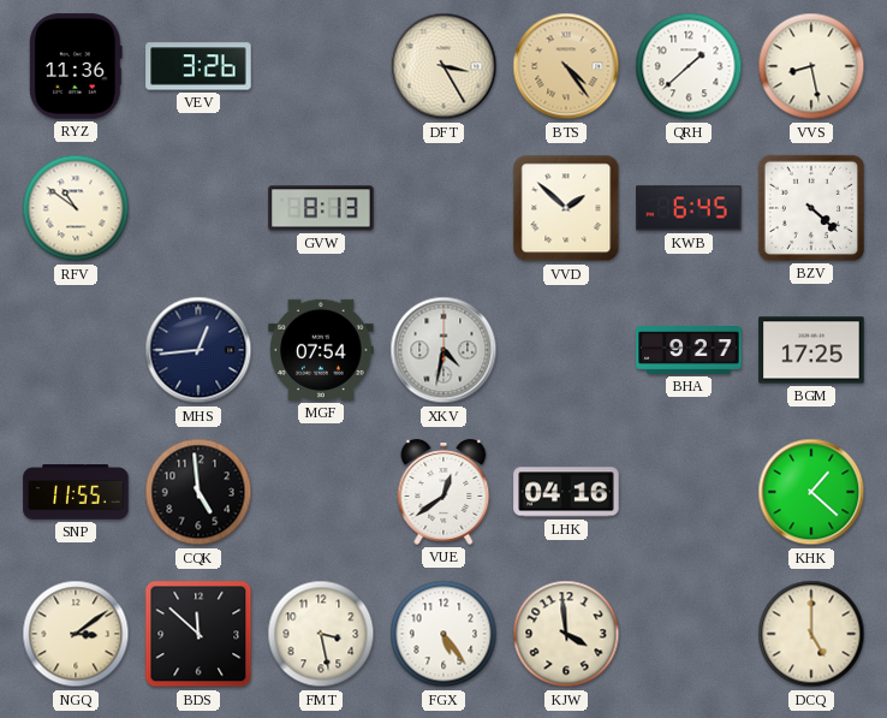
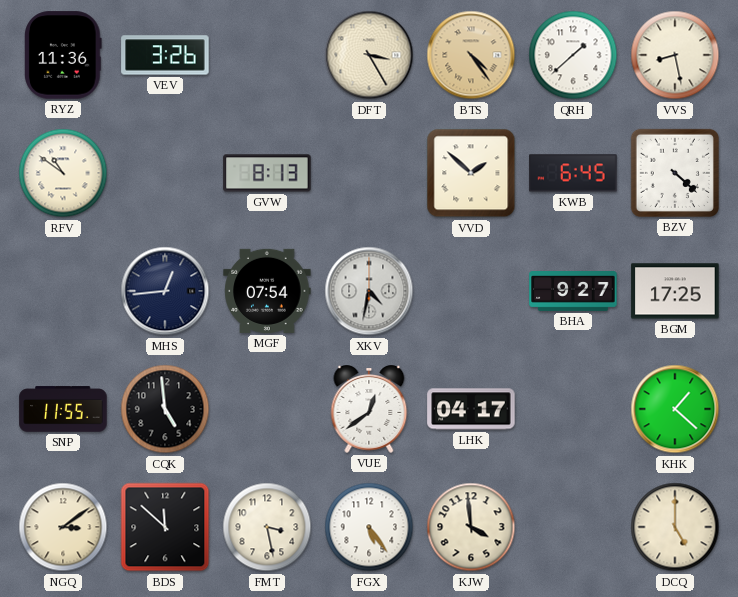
LHK: 04:16 -> 04:17
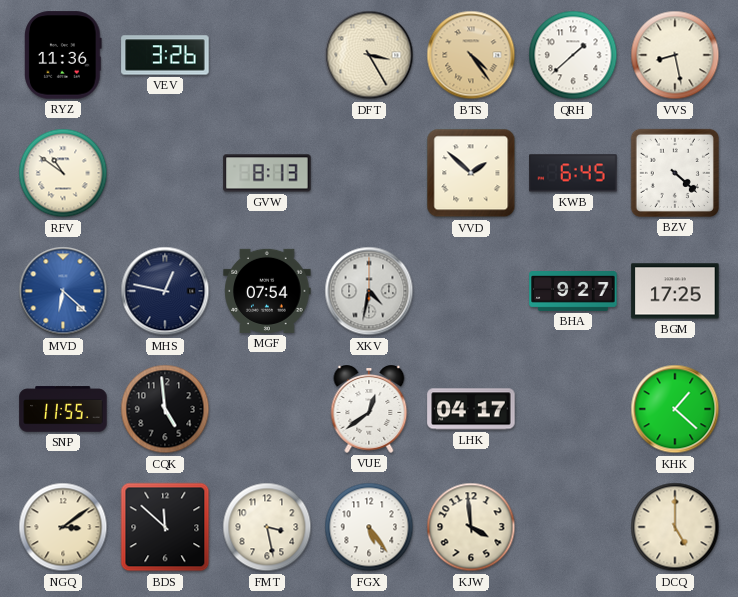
MVD: none -> 6:22
MHS: 12:44 -> 12:47
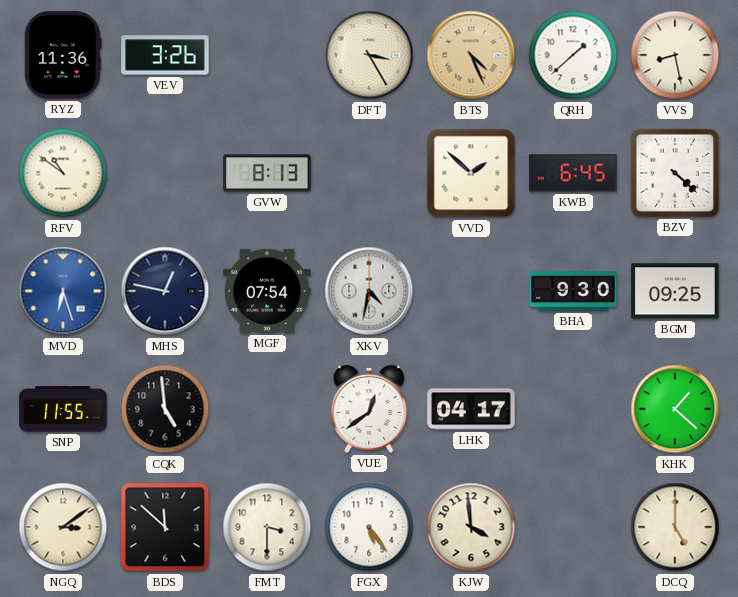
BTS: 4:24 -> 4:26
MVD: 6:22 -> 6:27
BHA: 9:27 -> 9:30
BGM: 17:25 -> 09:25
FMT: 3:28 -> 3:30
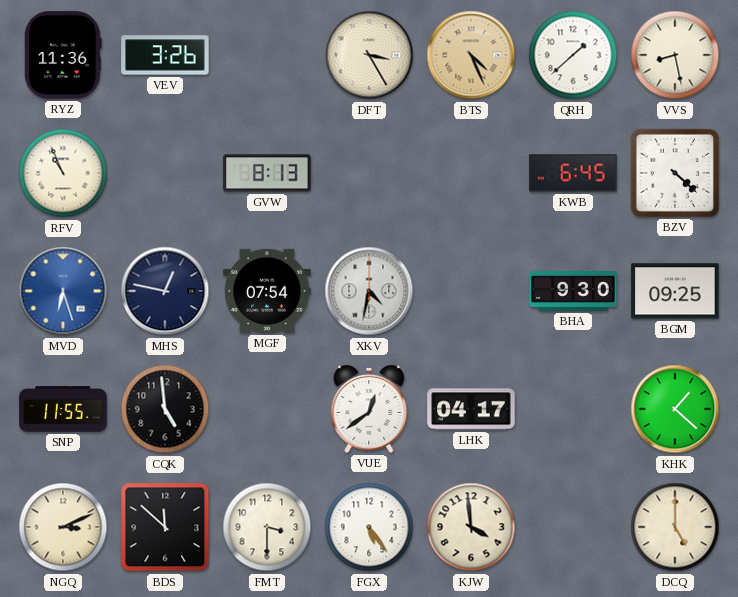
RFV: 10:51 -> 10:56
VVD: 1:52 -> none
NGQ: 3:09 -> 3:11
